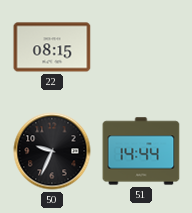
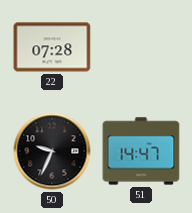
22: 08:15 -> 07:28
51: 14:44 -> 14:47
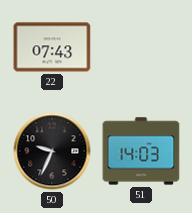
22: 07:28 -> 07:43
51: 14:47 -> 14:03
